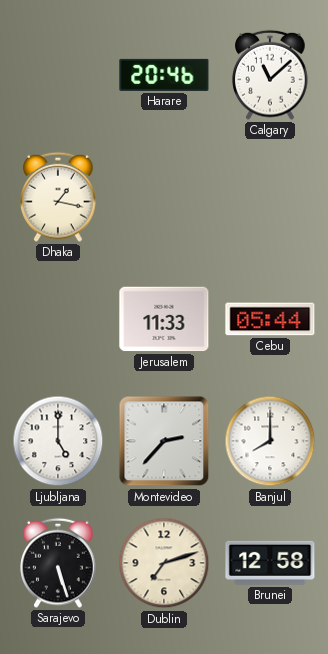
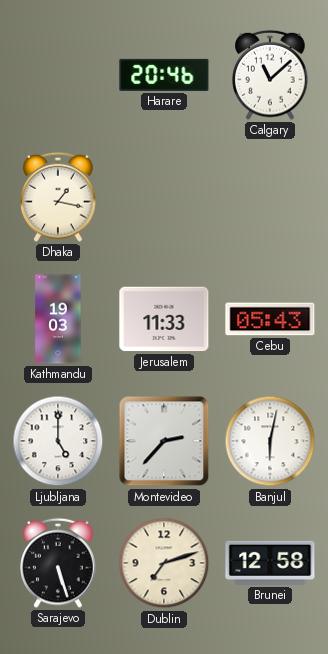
Kathmandu: none -> 19:03
Cebu: 05:44 -> 05:43
Banjul: 8:00 -> 6:02
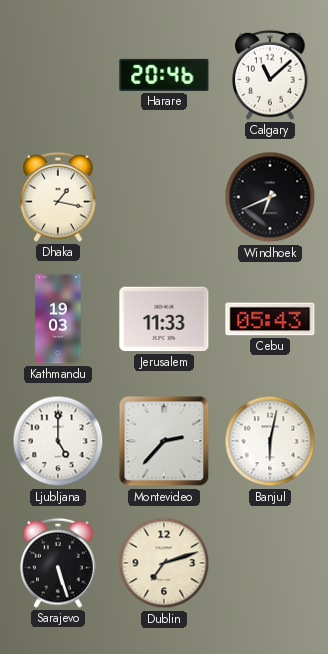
Windhoek: none -> 6:41
Brunei: 12:58 -> none
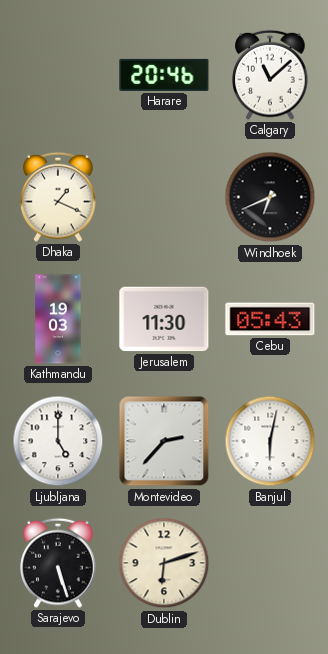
Dhaka: 1:17 -> 1:19
Jerusalem: 11:33 -> 11:30
Dublin: 7:12 -> 6:12
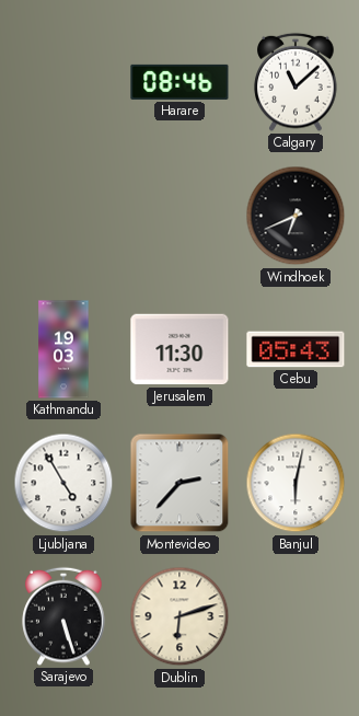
Harare: 20:46 -> 08:46
Dhaka: 1:19 -> none
Ljubljana: 5:00 -> 4:55
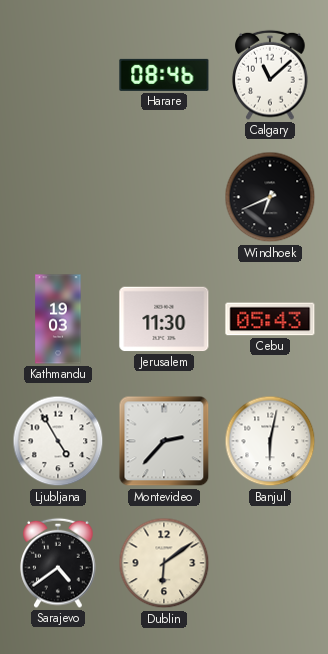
Sarajevo: 5:27 -> 4:39
Dublin: 6:12 -> 6:09
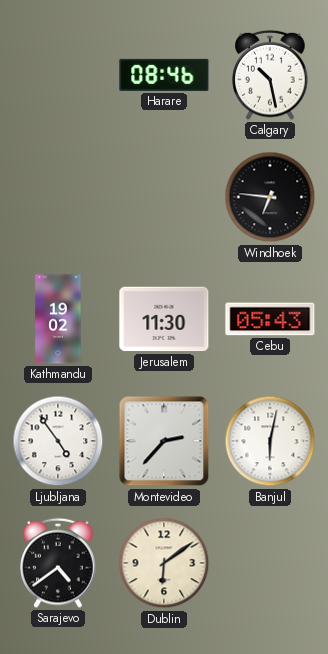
Calgary: 11:08 -> 10:28
Windhoek: 6:41 -> 6:46
Kathmandu: 19:03 -> 19:02
Ljubljana: 4:55 -> 4:54
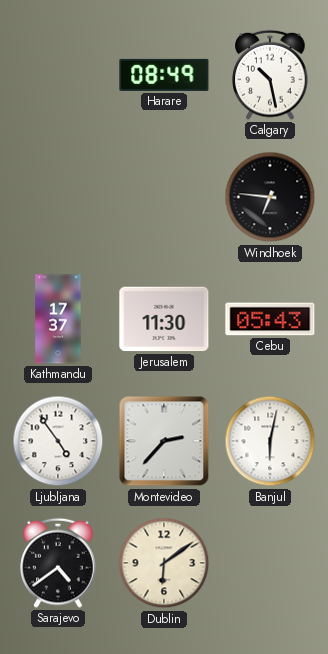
Harare: 08:46 -> 08:49
Kathmandu: 19:02 -> 17:37
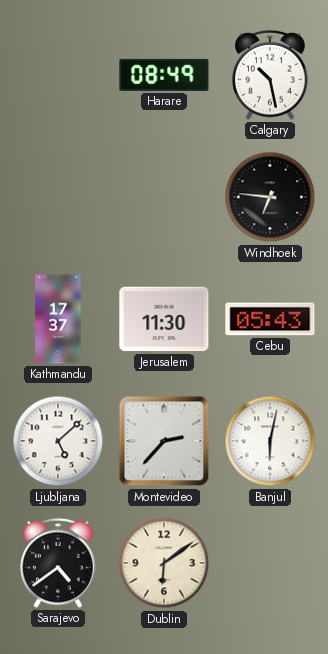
Ljubljana: 4:54 -> 5:08
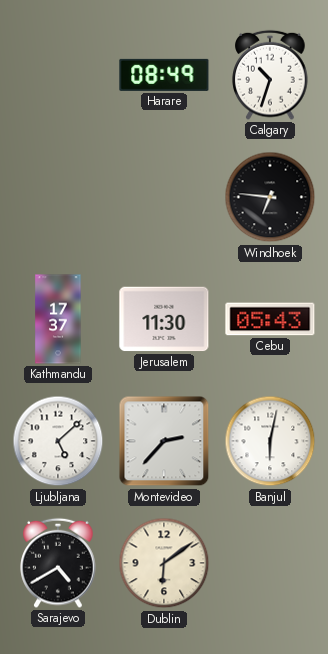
Calgary: 10:28 -> 10:33
Sarajevo: 4:39 -> 4:40
